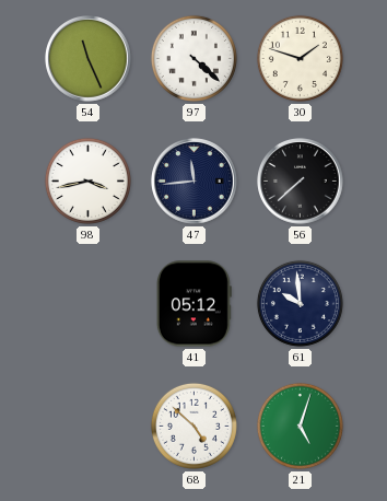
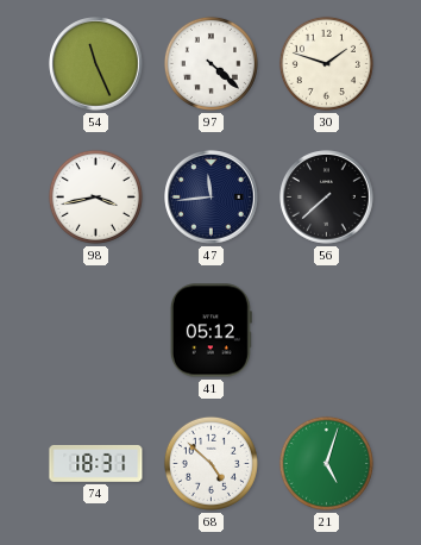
61: 9:59 -> none
74: none -> 18:31
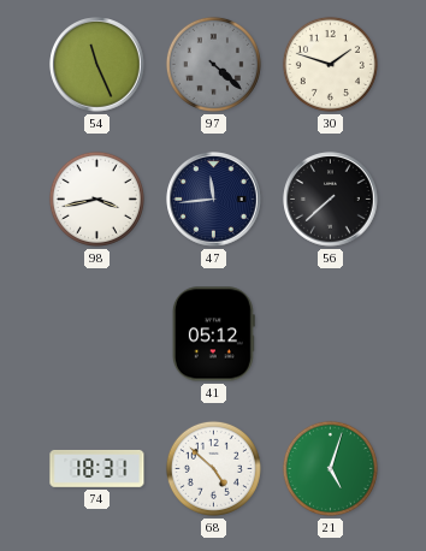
97 dial: white -> grey
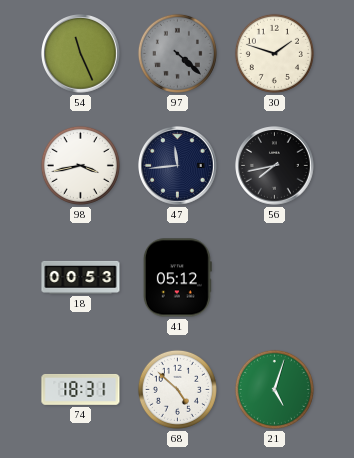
56: 7:38 -> 7:43
18: none -> 00:53
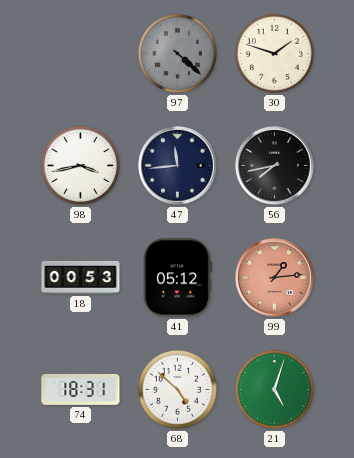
54: 11:26 -> none
99: none -> 1:14
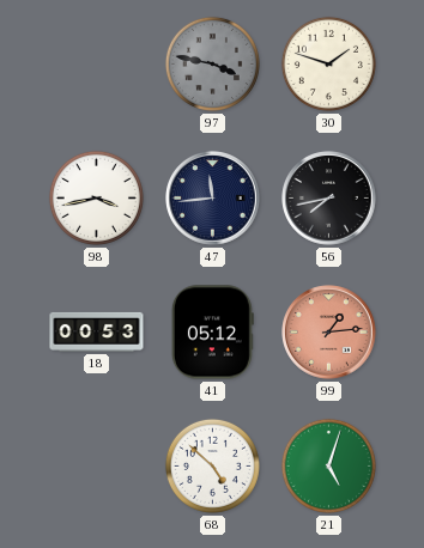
97: 4:22 -> 3:47
74: 18:31 -> none
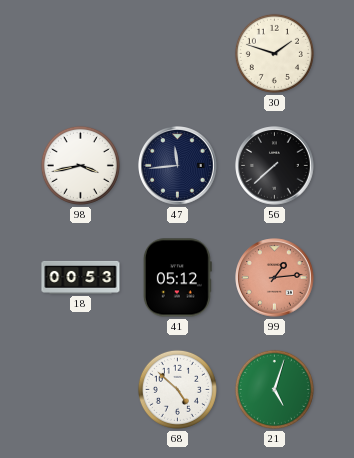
97: 3:47 -> none
56: 7:43 -> 7:38
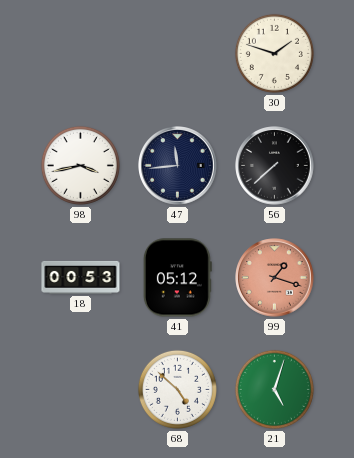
99: 1:14 -> 1:18
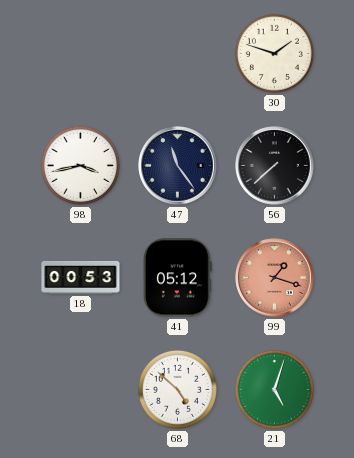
47: 11:44 -> 11:24
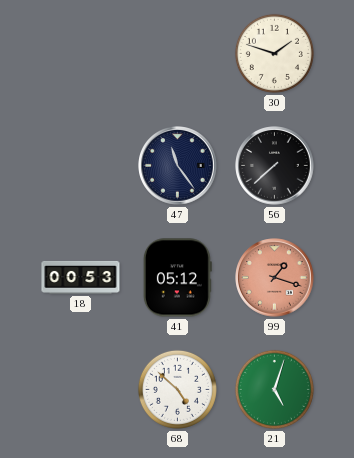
98: 3:43 -> none
